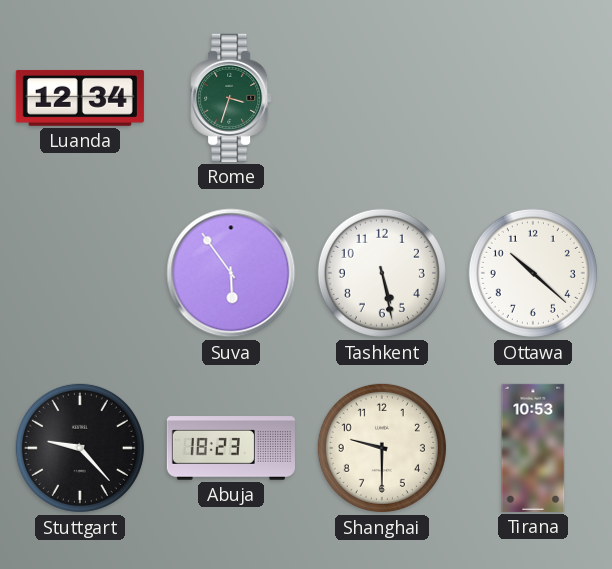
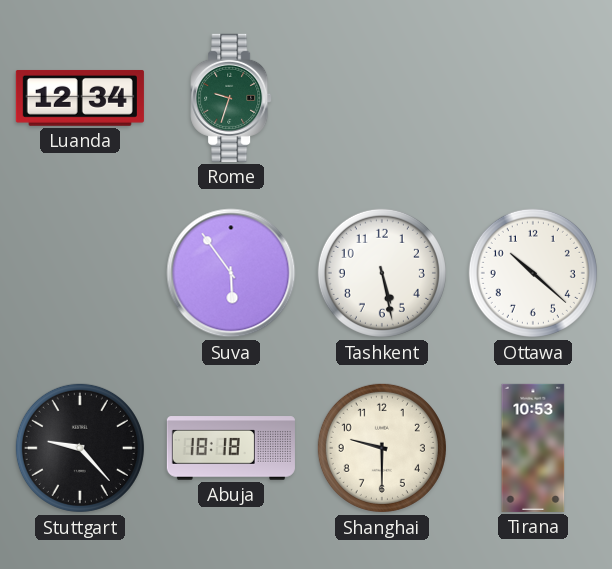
Rome: 3:33 -> 9:33
Abuja: 18:23 -> 18:18
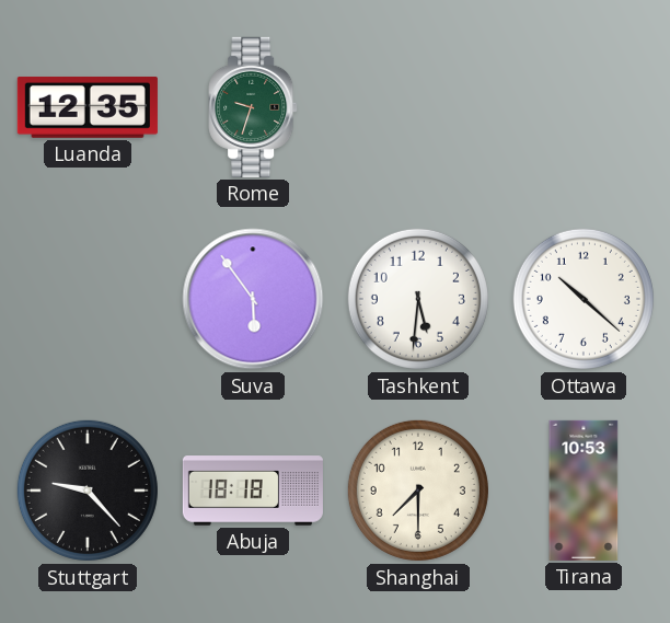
Luanda: 12:34 -> 12:35
Tashkent: 5:28 -> 5:31
Shanghai: 9:30 -> 7:30
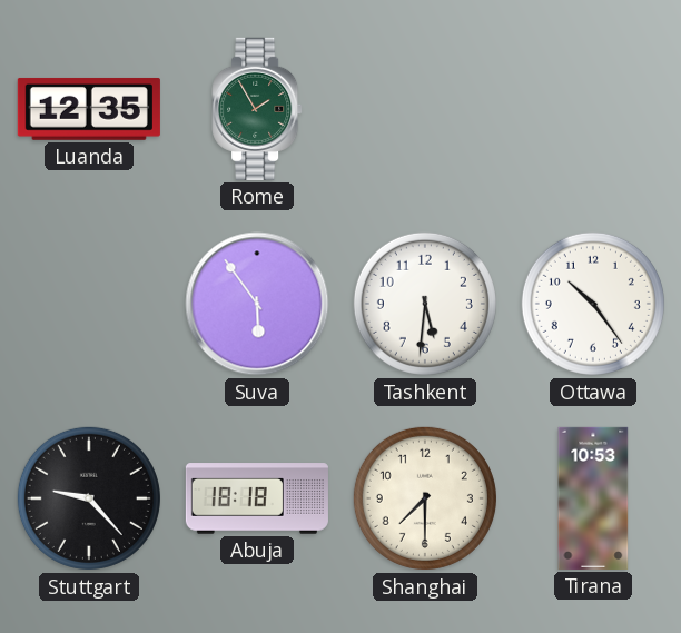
Rome: 9:33 -> 1:55
Ottawa: 10:22 -> 10:24
